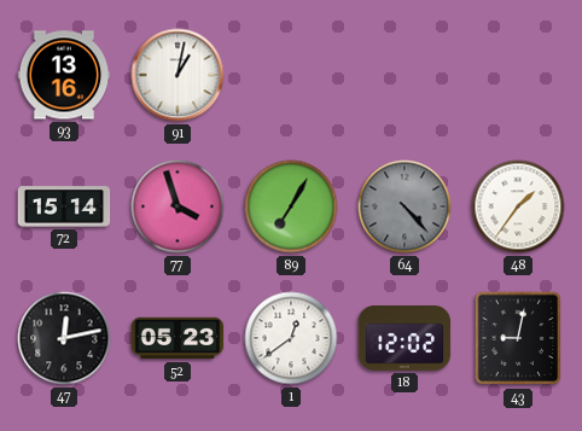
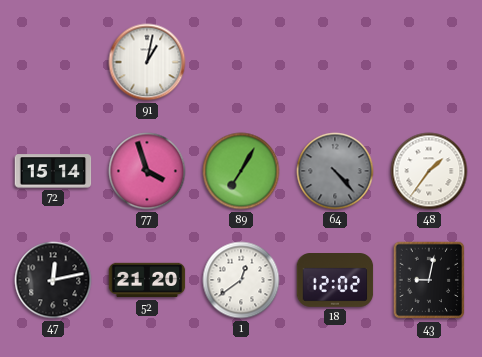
93: 13:16 -> none
52: 05:23 -> 21:20
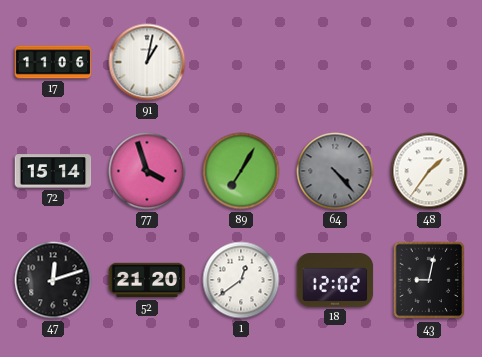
17: none -> 11:06
47: 12:13 -> 12:12
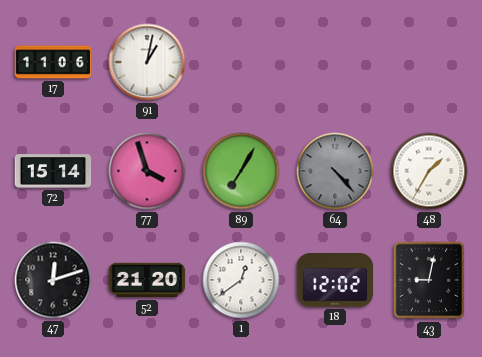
48: 1:36 -> 1:35
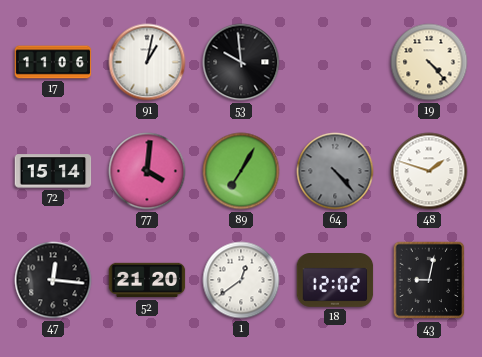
53: none -> 9:59
19: none -> 4:23
77: 3:57 -> 4:01
48: 1:35 -> 1:48
47: 12:12 -> 12:16
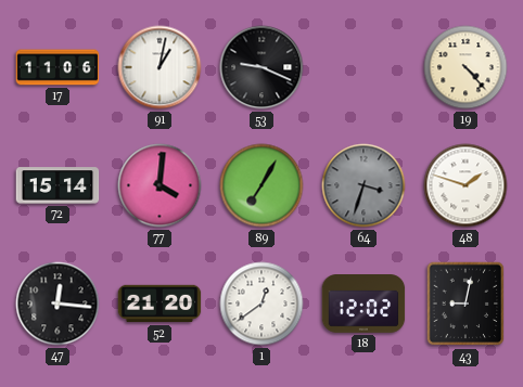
53: 9:59 -> 9:19
64: 4:23 -> 3:33
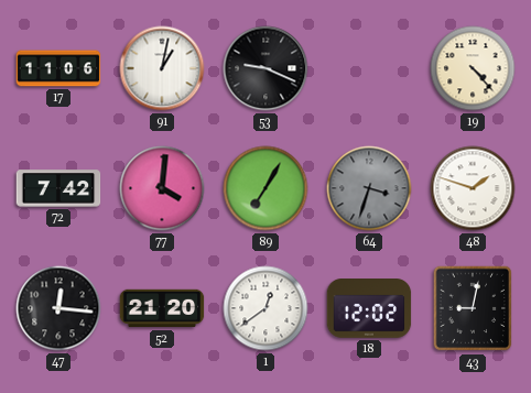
72: 15:14 -> 7:42
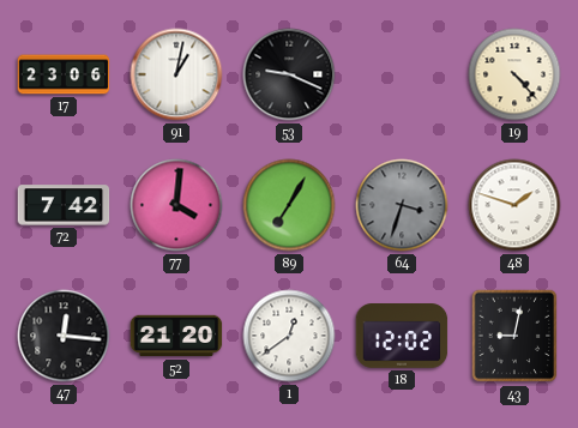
17: 11:06 -> 23:06
